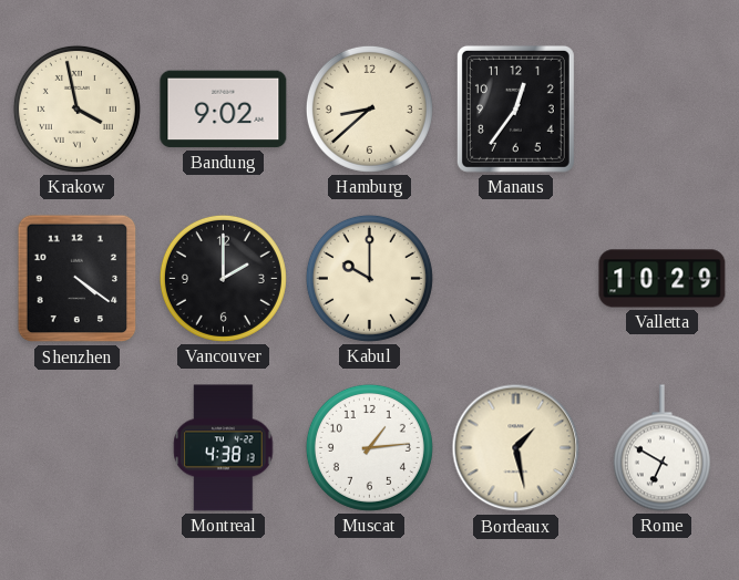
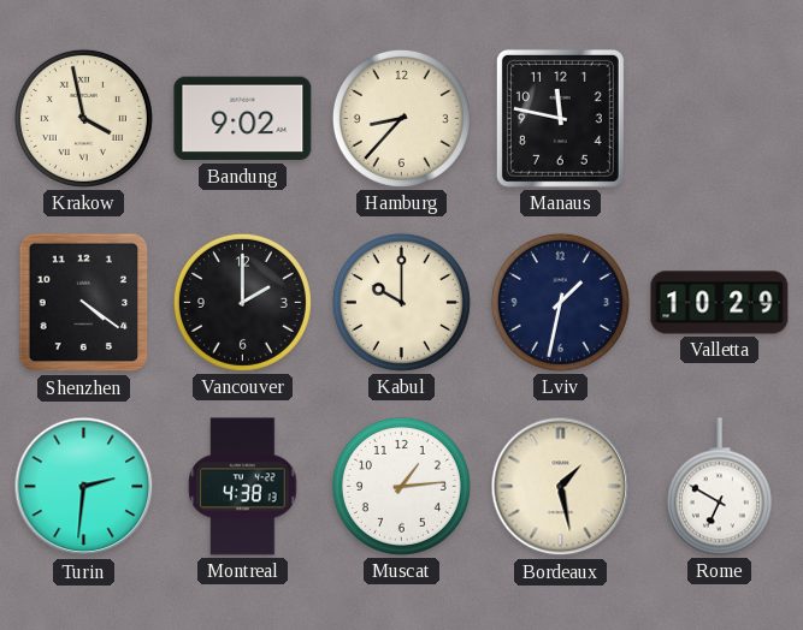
Hamburg: 8:38 -> 8:37
Manaus: 12:36 -> 11:47
Lviv: none -> 1:32
Turin: none -> 2:31
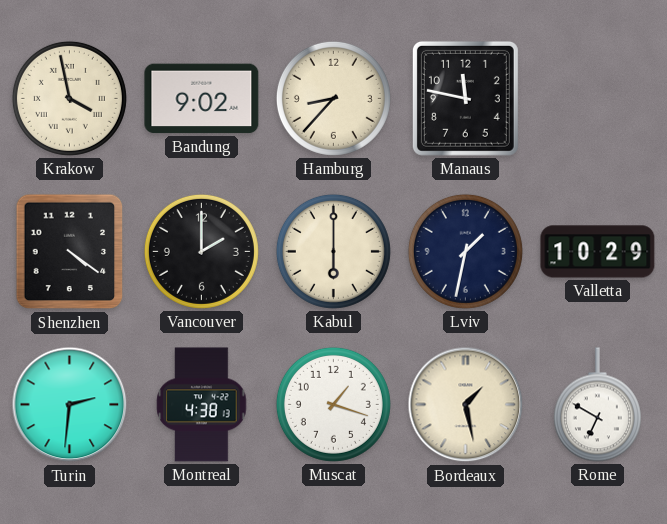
Kabul: 10:00 -> 6:00
Muscat: 1:14 -> 1:18
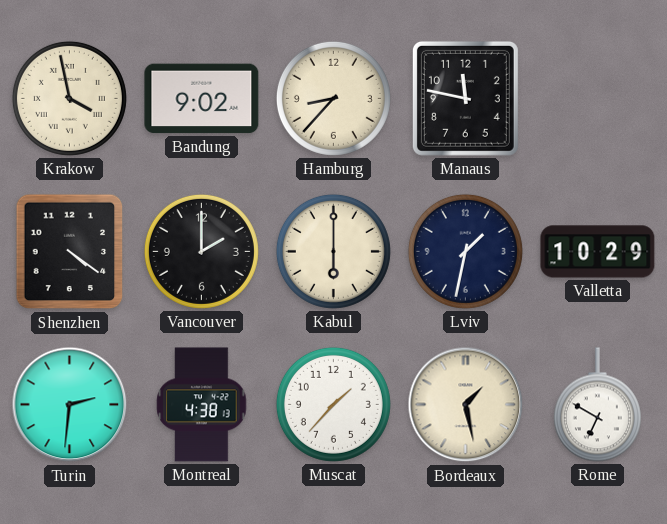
Muscat: 1:18 -> 1:37
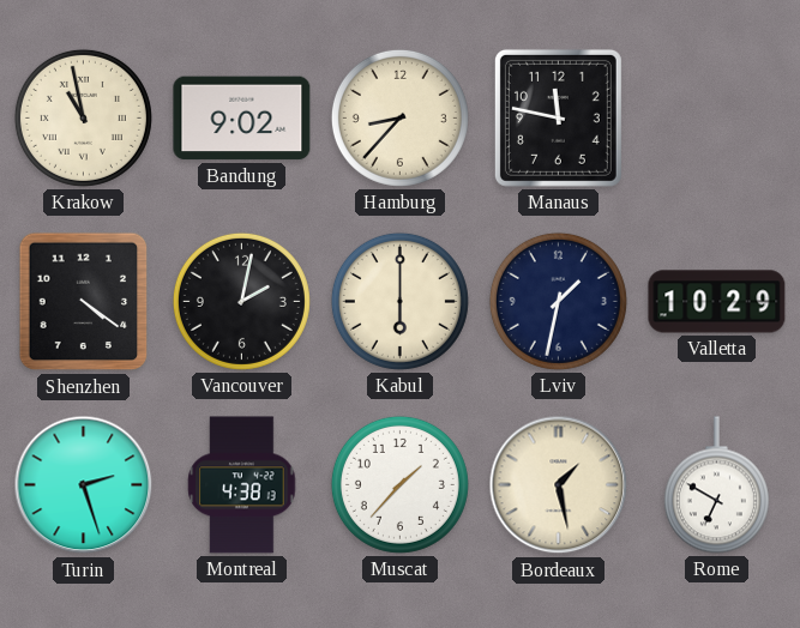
Krakow: 3:58 -> 10:58
Vancouver: 2:00 -> 2:02
Turin: 2:31 -> 2:27
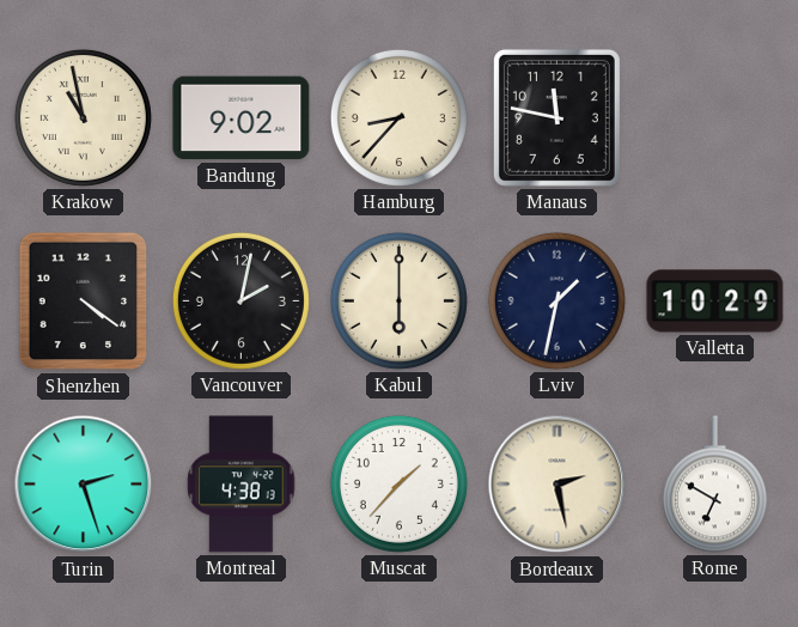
Bordeaux: 1:28 -> 2:28
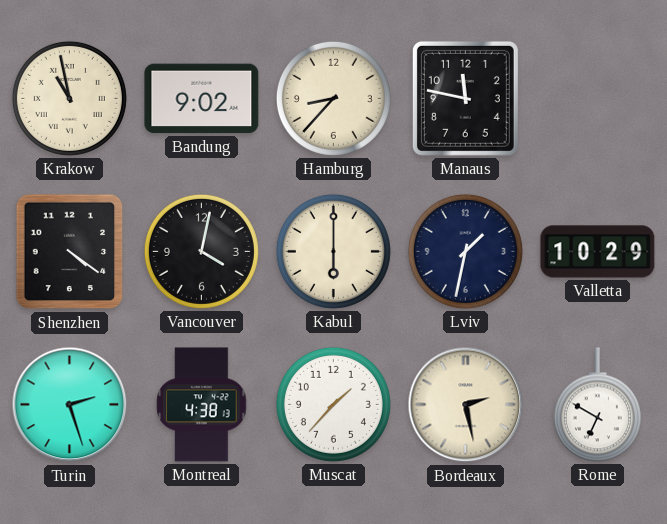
Vancouver: 2:02 -> 4:02
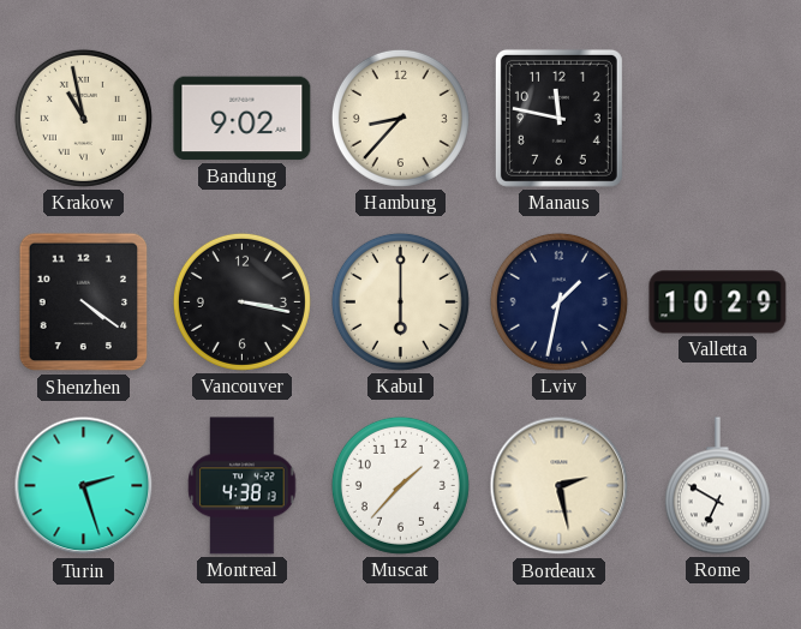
Vancouver: 4:02 -> 3:17
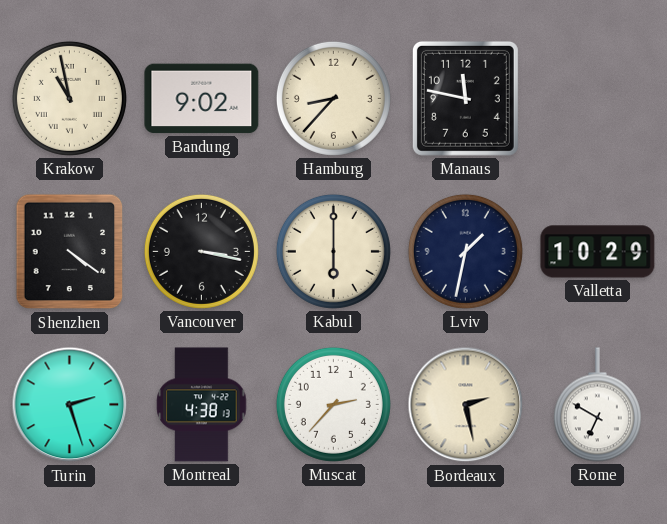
Muscat: 1:37 -> 2:37
